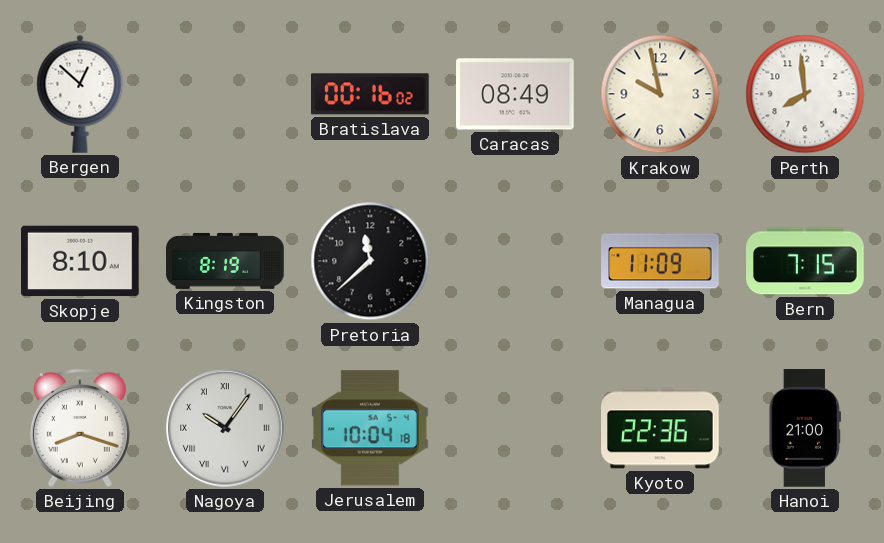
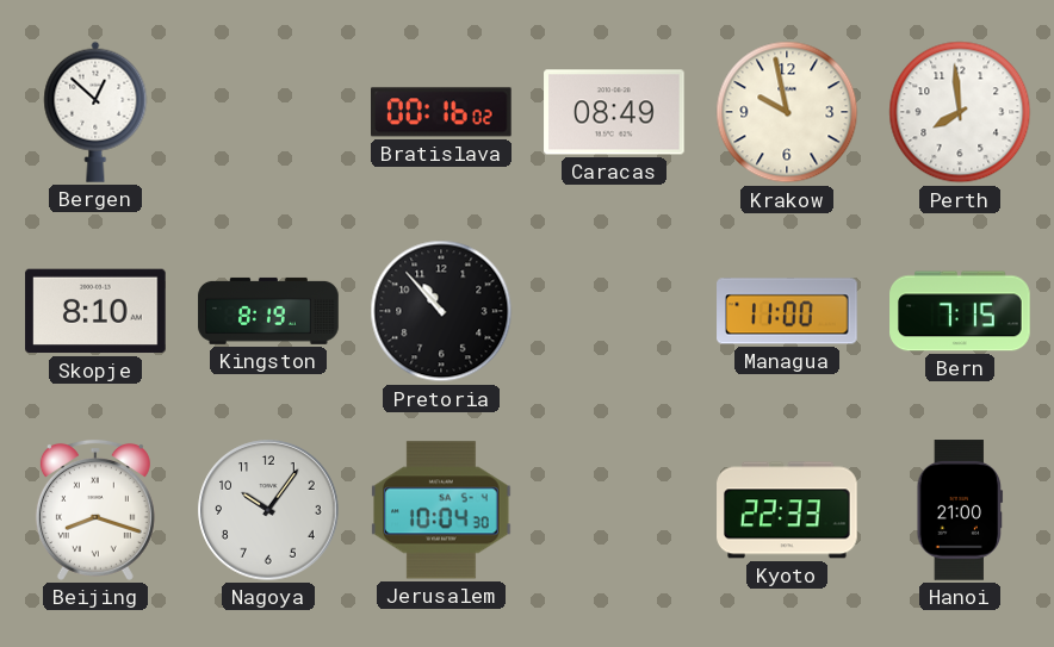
Pretoria: 11:38 -> 10:53
Managua: 11:09 -> 11:00
Nagoya numerals: Roman -> Arabic
Jerusalem: 10:04:18 -> 10:04:30
Kyoto: 22:36 -> 22:33
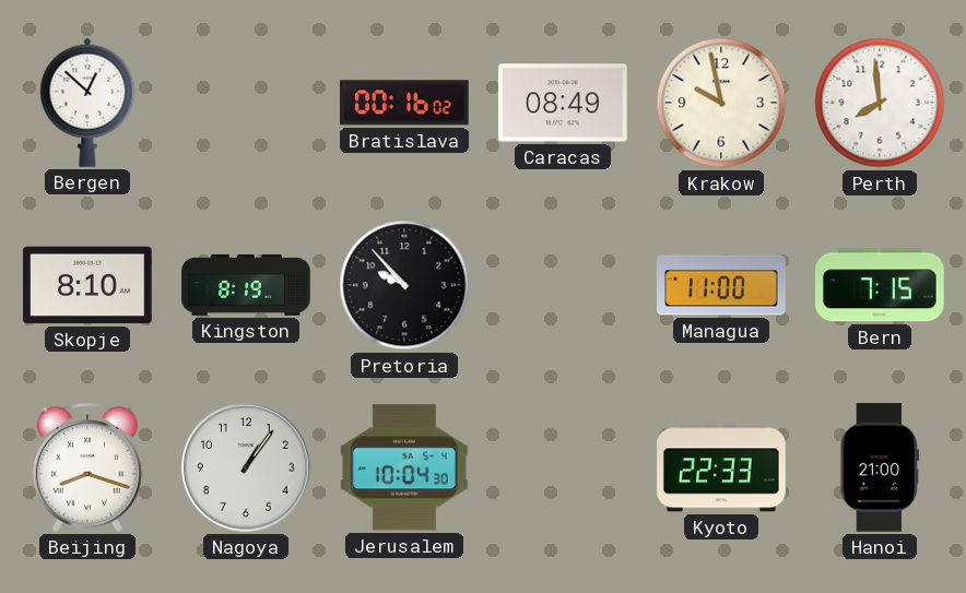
Pretoria: 10:53 -> 9:53
Nagoya: 10:06 -> 1:06
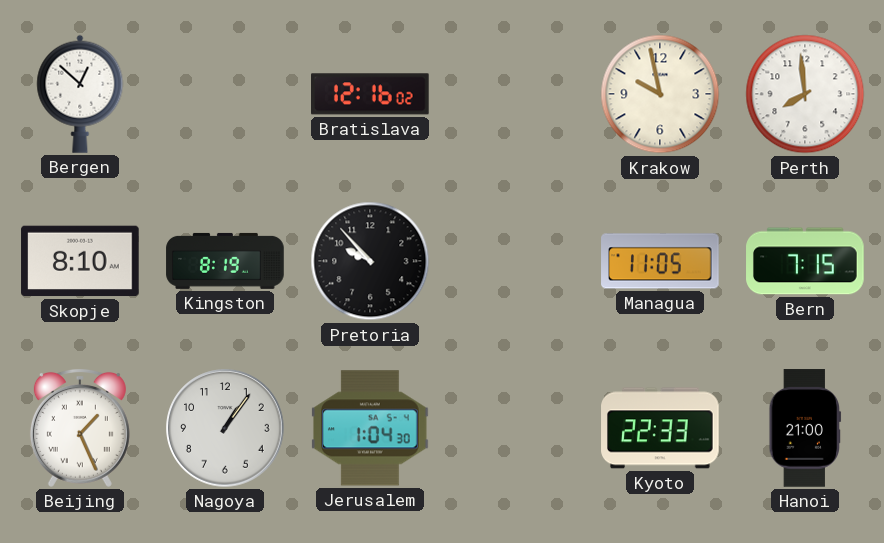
Bratislava: 00:16 -> 12:16
Caracas: 08:49 -> none
Managua: 11:00 -> 11:05
Beijing: 8:18 -> 1:26
Jerusalem: 10:04 -> 1:04
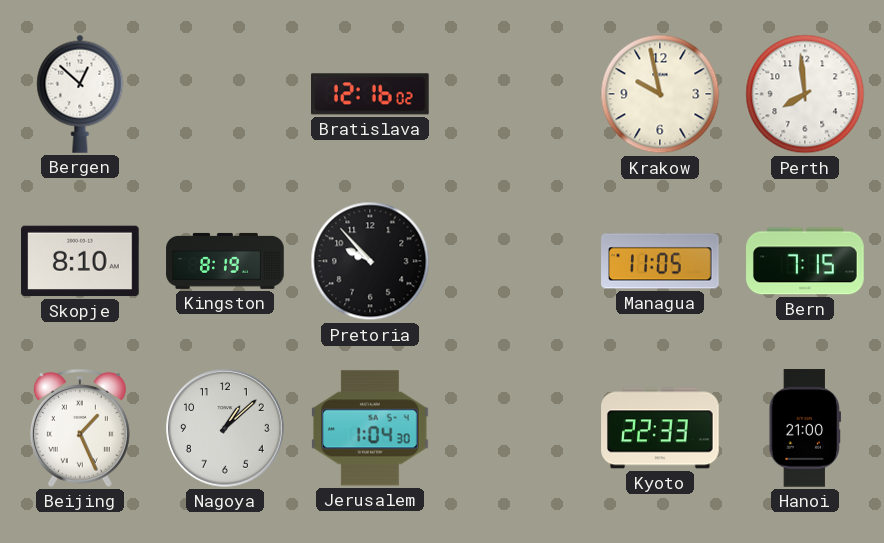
Nagoya: 1:06 -> 1:08
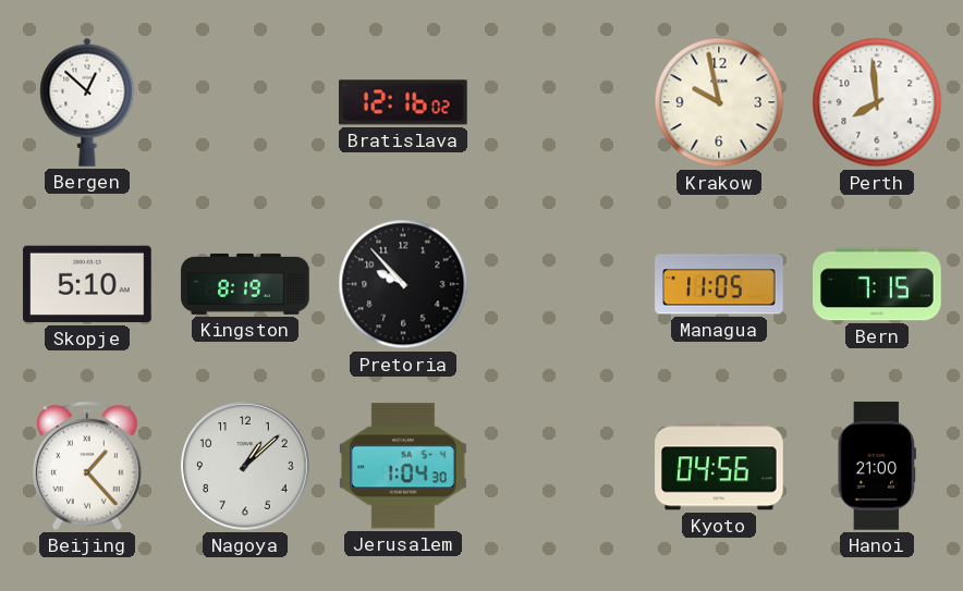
Skopje: 8:10 -> 5:10
Beijing: 1:26 -> 1:23
Kyoto: 22:33 -> 04:56
